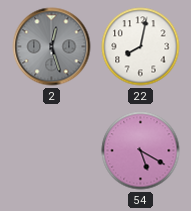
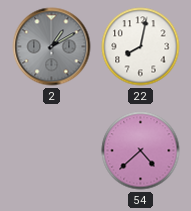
2: 12:27 -> 1:10
54: 5:20 -> 4:38
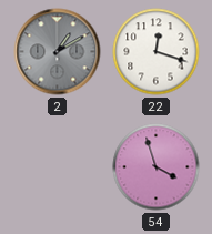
22: 8:02 -> 12:18
54: 4:38 -> 3:57
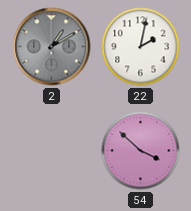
22: 12:18 -> 2:02
54: 3:57 -> 3:52
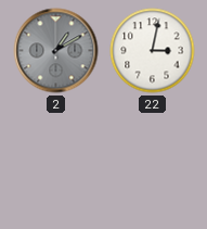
22: 2:02 -> 3:02
54: 3:52 -> none
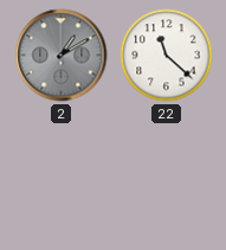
22: 3:02 -> 11:22
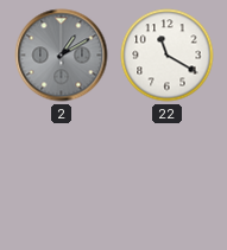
22: 11:22 -> 11:20
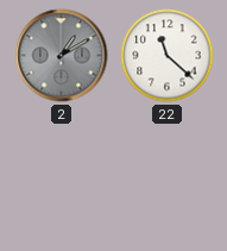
22: 11:20 -> 11:22
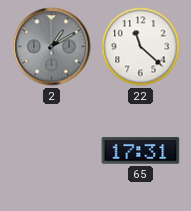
65: none -> 17:31
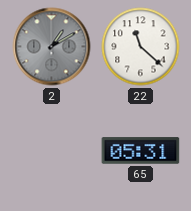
65: 17:31 -> 05:31
